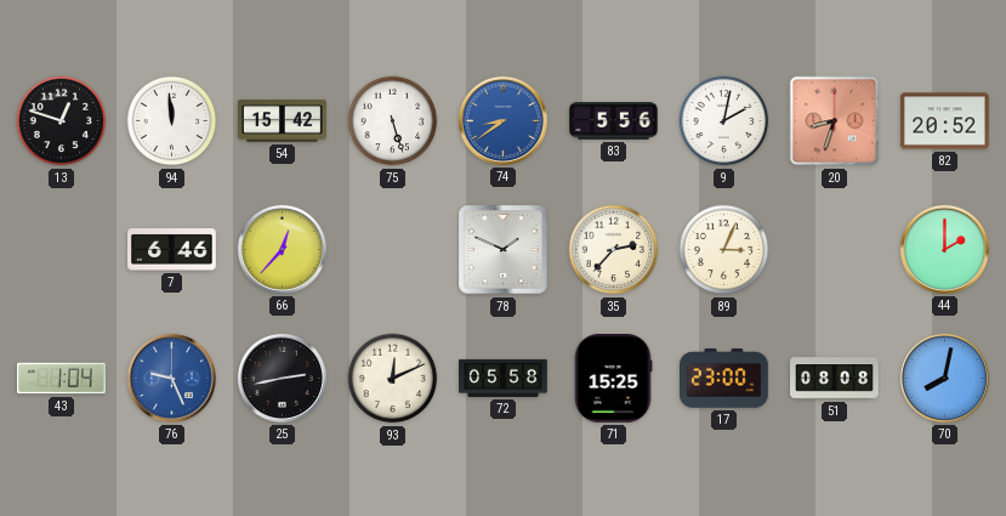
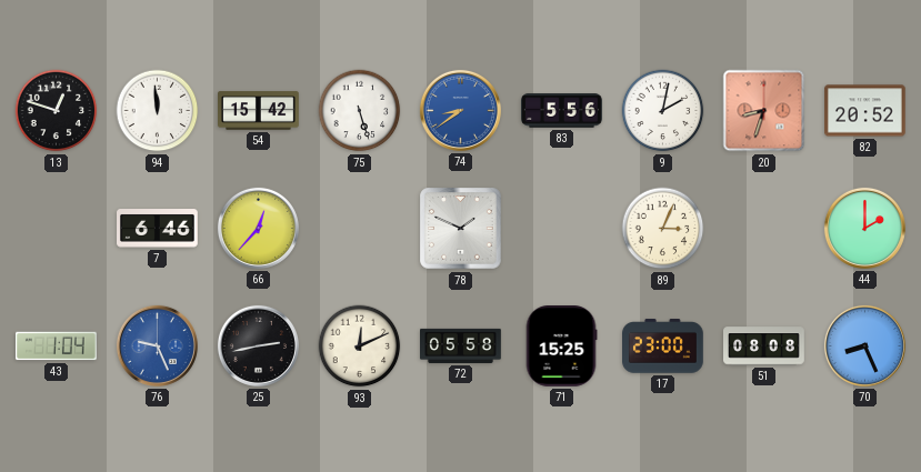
35: 2:37 -> none
70: 8:02 -> 8:26
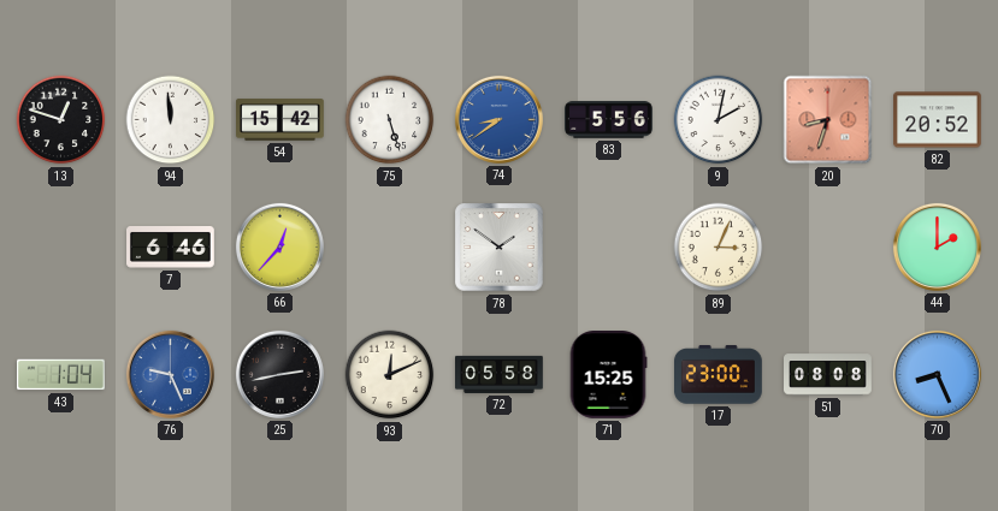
78: 1:49 -> 1:51
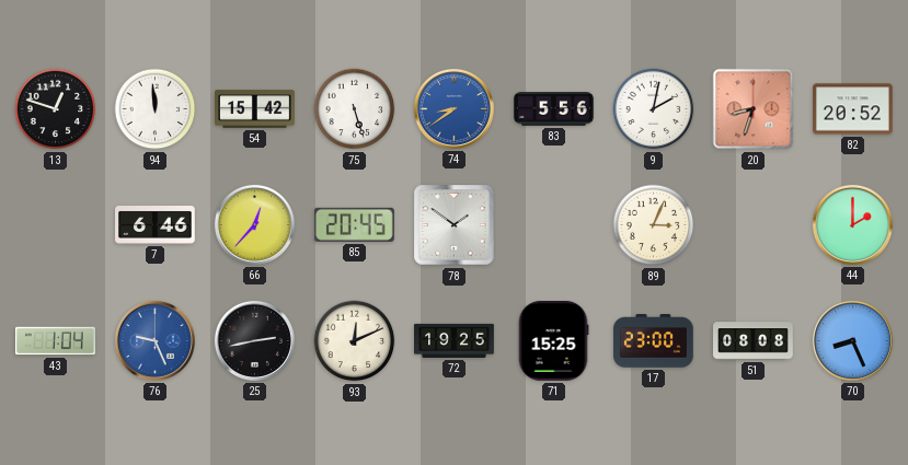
85: none -> 20:45
72: 05:58 -> 19:25
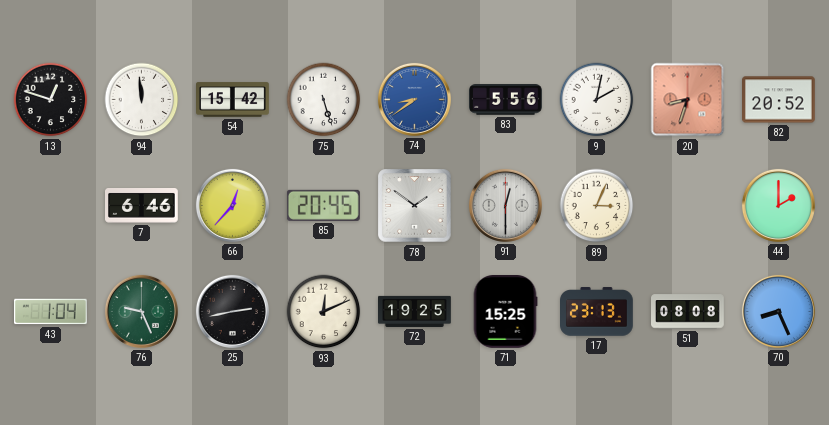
91: none -> 12:30
76 dial: blue -> green
17: 23:00 -> 23:13
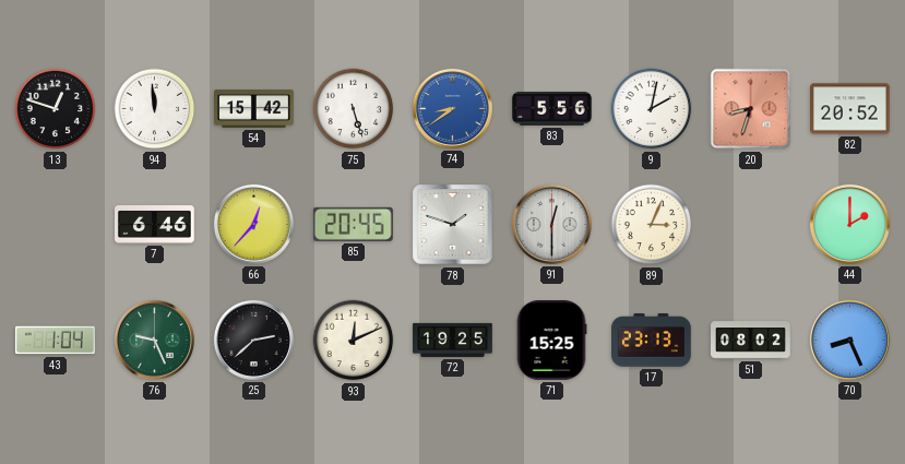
78: 1:51 -> 1:48
25: 2:43 -> 2:38
51: 08:08 -> 08:02
